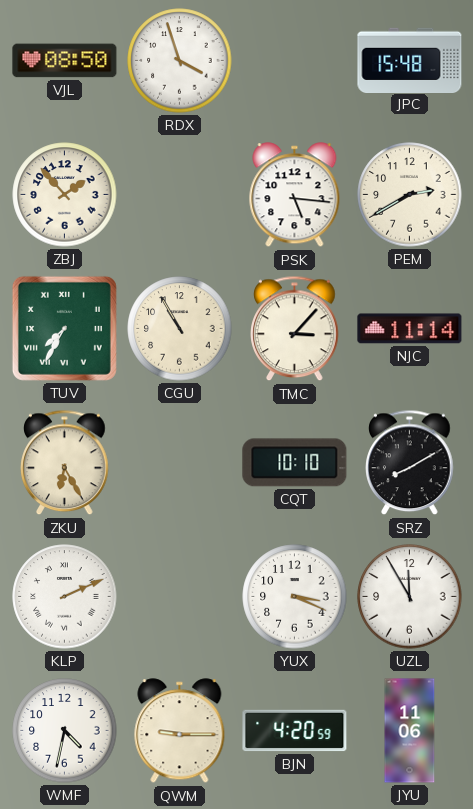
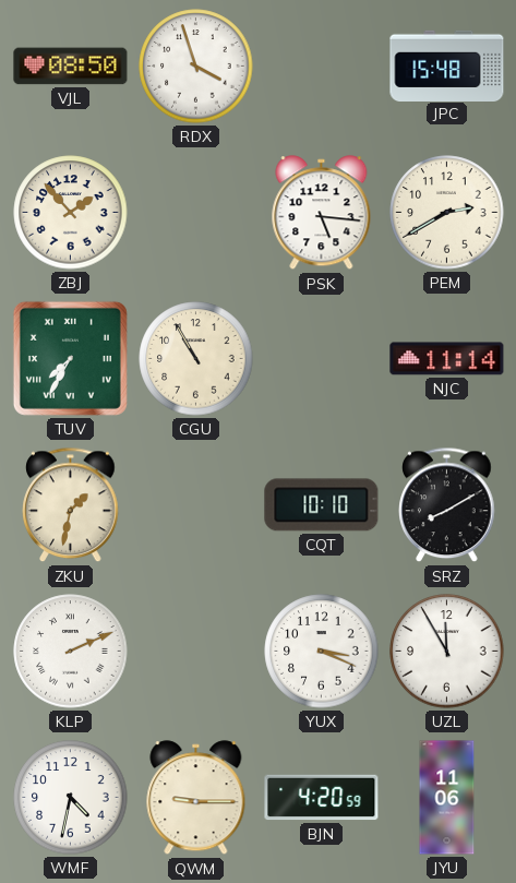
TMC: 3:07 -> none
ZKU: 6:25 -> 1:32
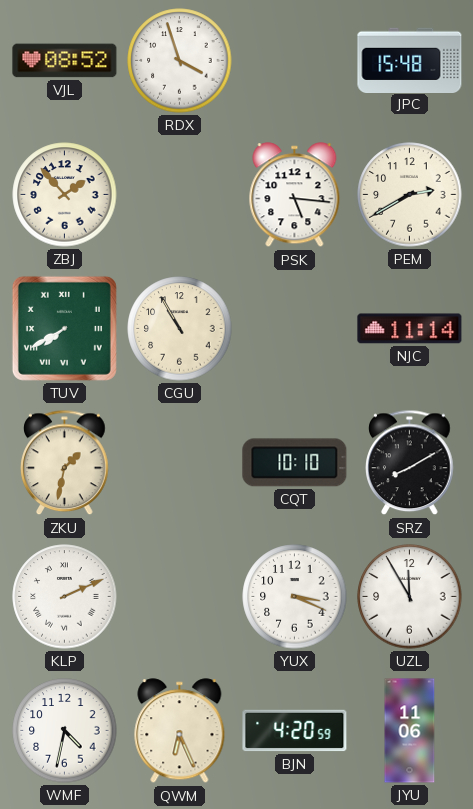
VJL: 08:50 -> 08:52
TUV: 7:35 -> 7:40
QWM: 9:15 -> 6:26
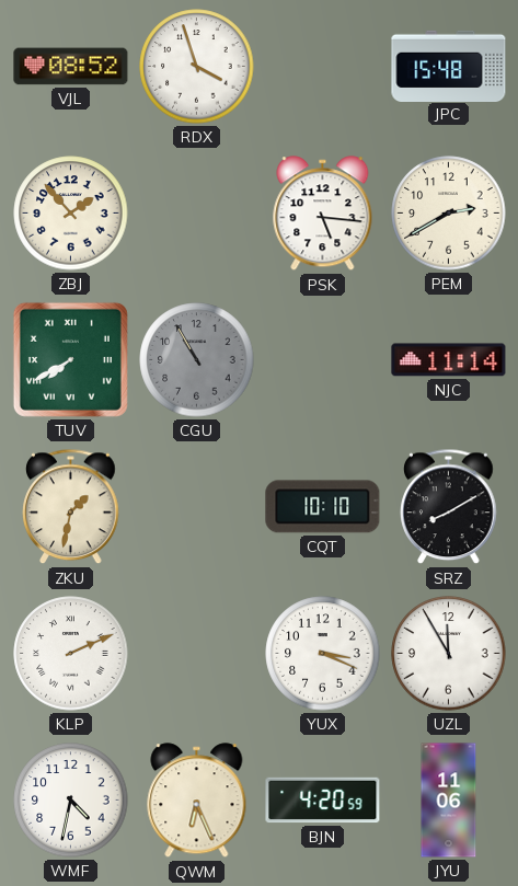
CGU dial: cream -> grey
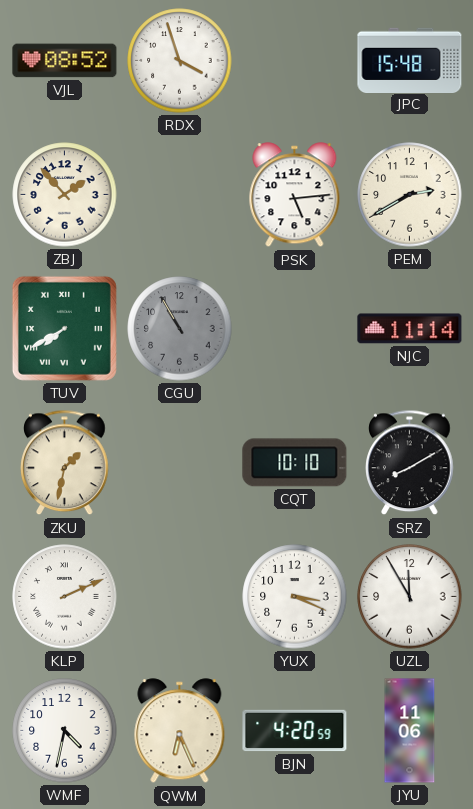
PSK: 5:16 -> 5:14
